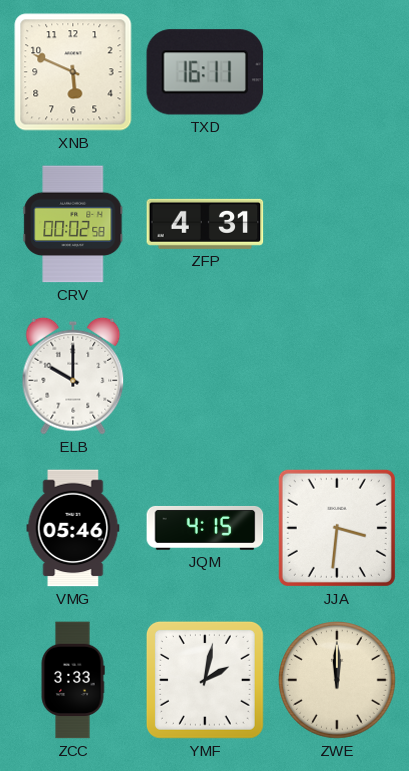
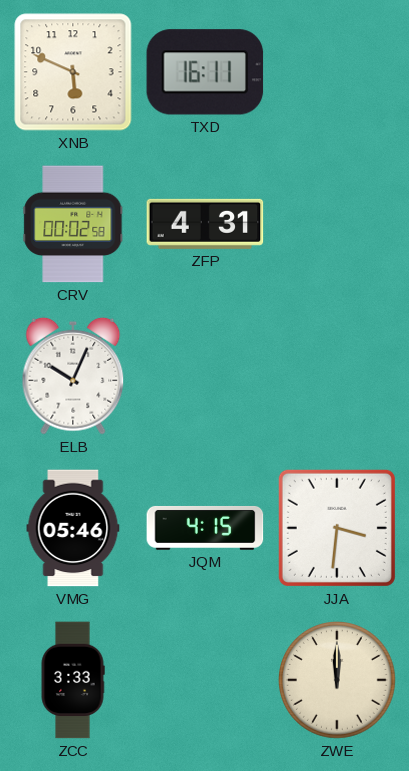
ELB: 10:00 -> 10:04
YMF: 2:02 -> none
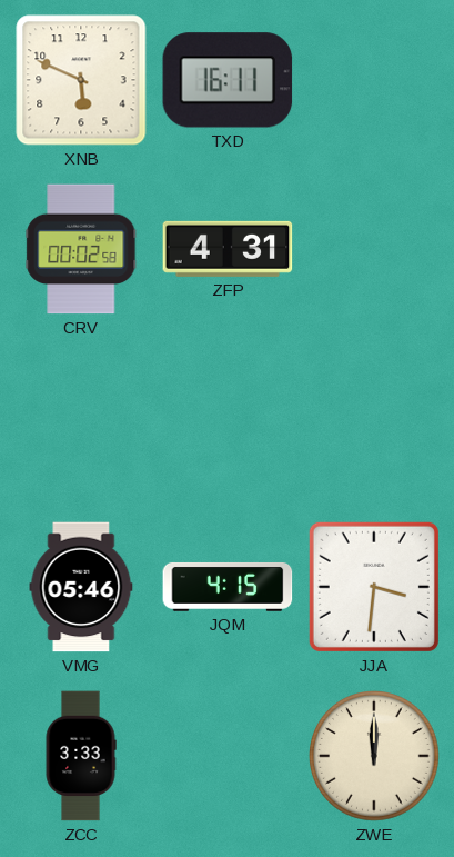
ELB: 10:04 -> none
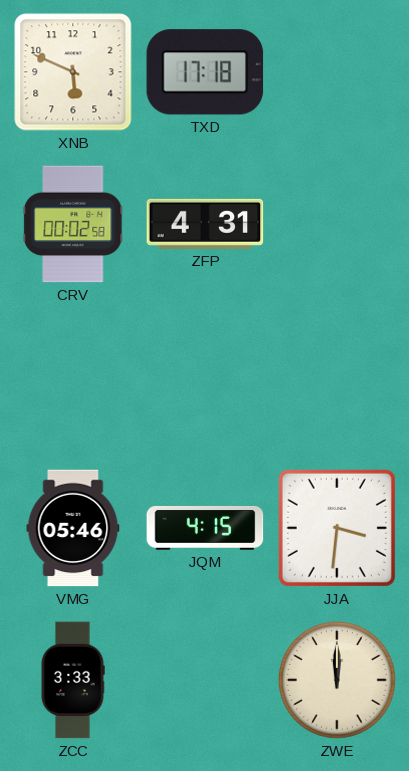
TXD: 16:11 -> 17:18
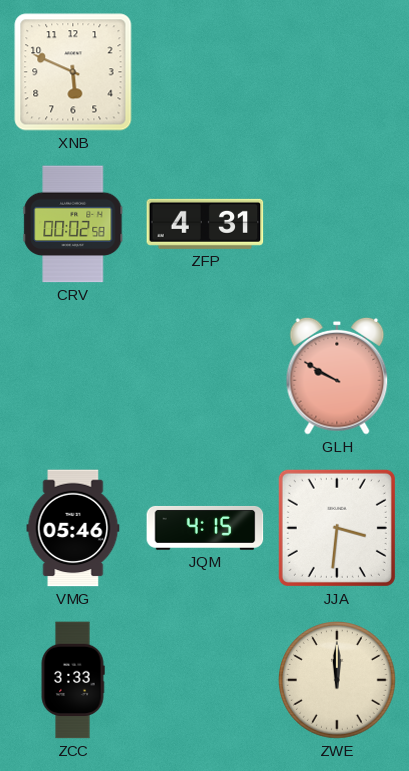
TXD: 17:18 -> none
GLH: none -> 9:50
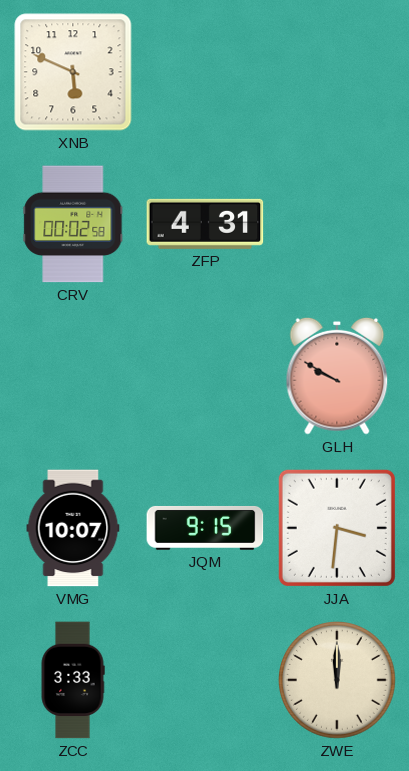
VMG: 05:46 -> 10:07
JQM: 4:15 -> 9:15
